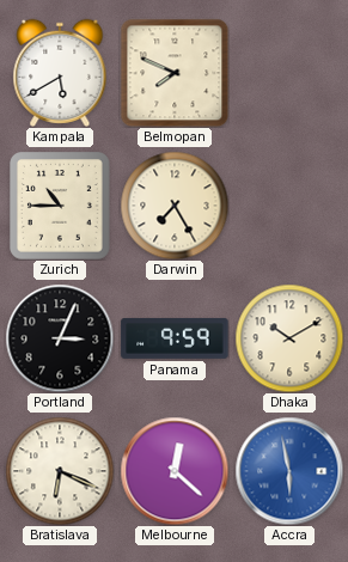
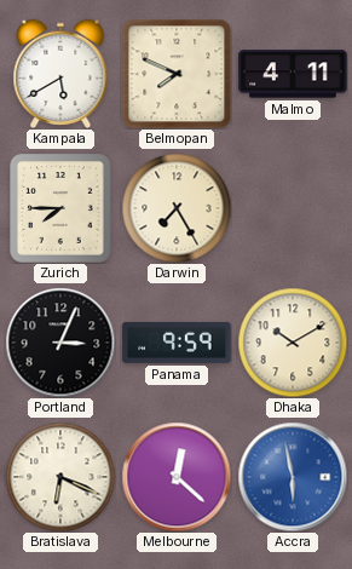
Malmo: none -> 4:11
Zurich: 10:45 -> 7:45
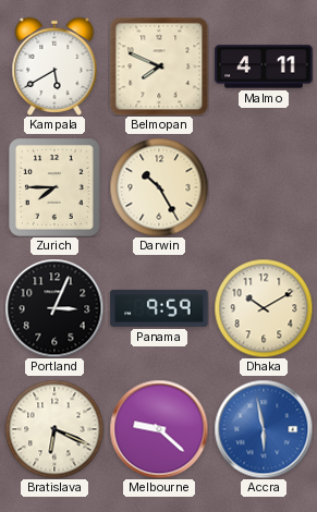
Darwin: 7:25 -> 10:25
Melbourne: 12:22 -> 9:22
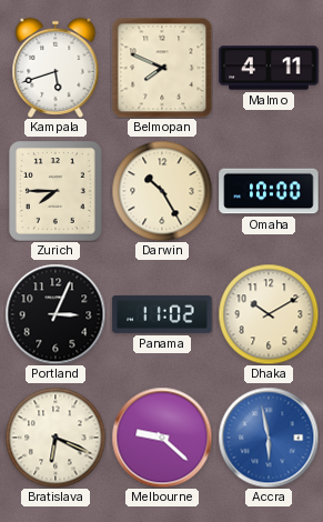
Kampala: 5:40 -> 5:42
Omaha: none -> 10:00
Panama: 9:59 -> 11:02
